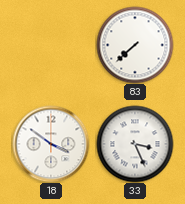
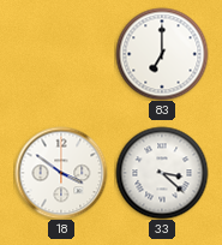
83: 7:38 -> 7:00
33: 3:26 -> 3:22
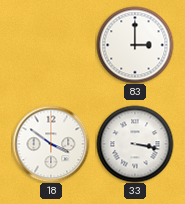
83: 7:00 -> 3:00
33: 3:22 -> 3:17
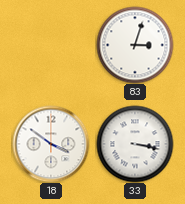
83: 3:00 -> 3:03
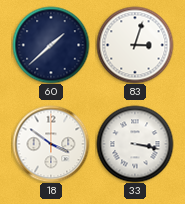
60: none -> 1:38
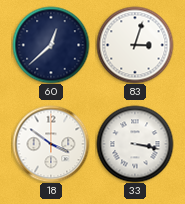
60: 1:38 -> 12:38
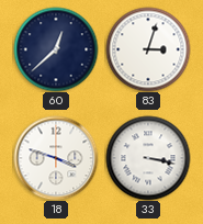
18: 3:51 -> 3:48
